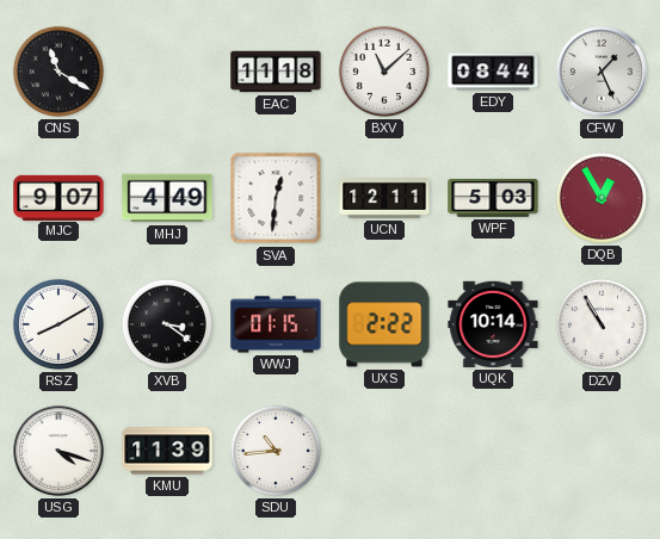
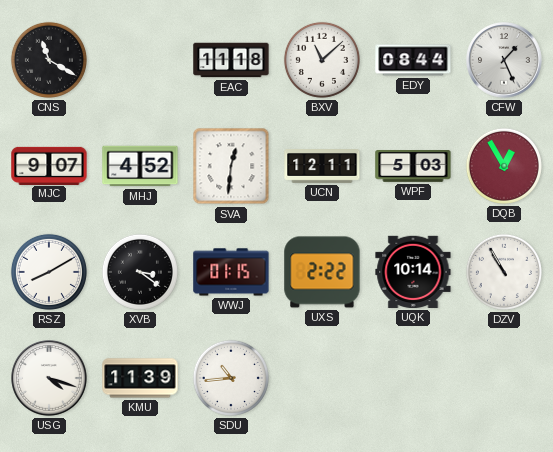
MHJ: 4:49 -> 4:52
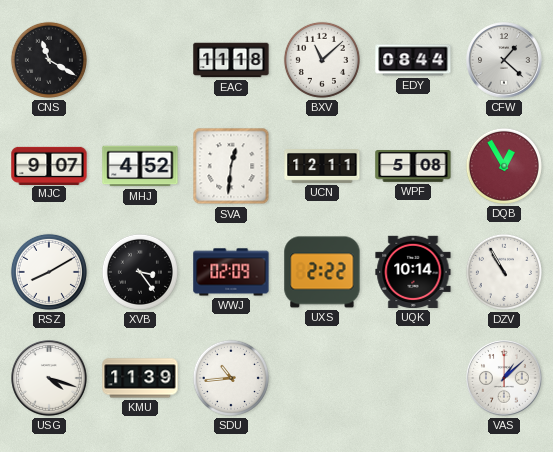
CFW: 1:26 -> 1:22
WPF: 5:03 -> 5:08
XVB: 3:21 -> 3:24
WWJ: 01:15 -> 02:09
VAS: none -> 1:08
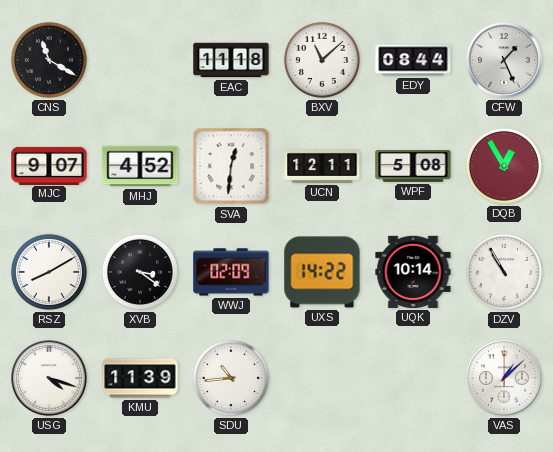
CFW: 1:22 -> 1:26
XVB: 3:24 -> 3:21
UXS: 2:22 -> 14:22
